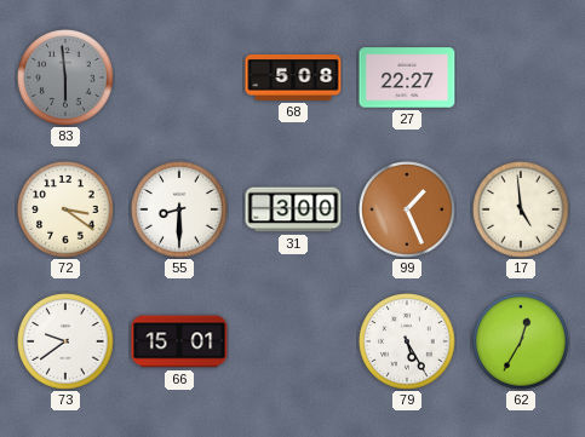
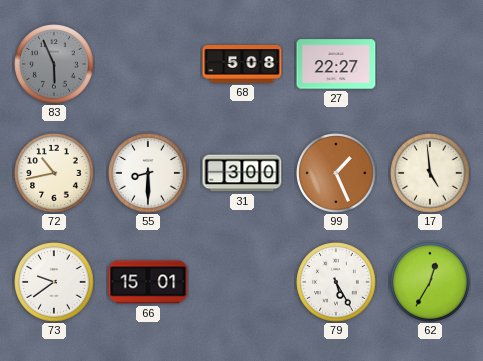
83: 5:59 -> 5:56
72: 3:21 -> 10:43
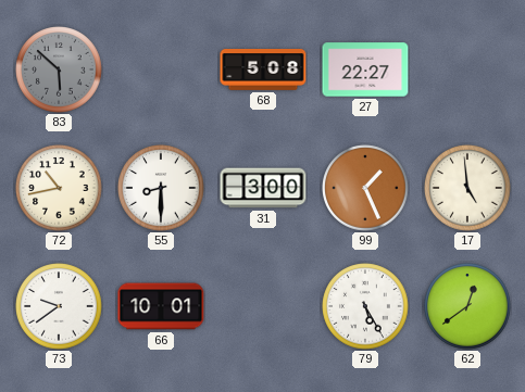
83: 5:56 -> 5:52
66: 15:01 -> 10:01
62: 12:35 -> 12:39
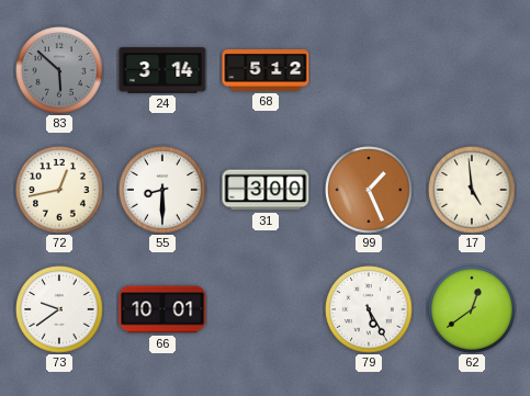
24: none -> 3:14
68: 5:08 -> 5:12
27: 22:27 -> none
72: 10:43 -> 12:43
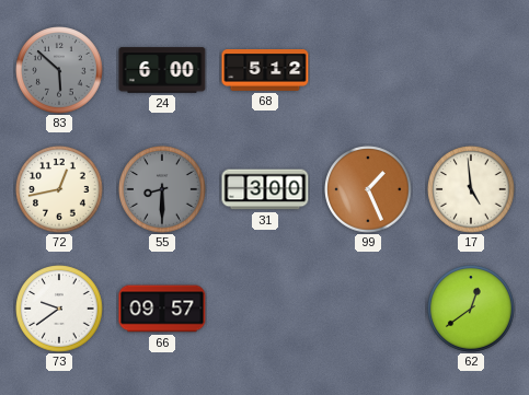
24: 3:14 -> 6:00
55 dial: white -> grey
66: 10:01 -> 09:57
79: 5:25 -> none
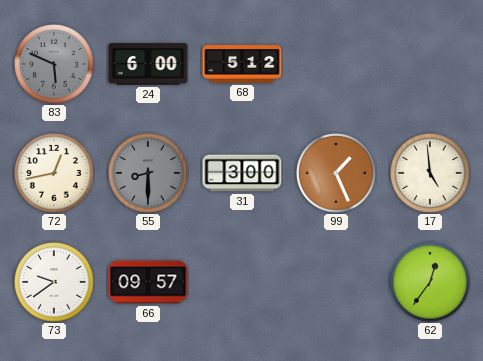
83: 5:52 -> 5:49
62: 12:39 -> 12:36
